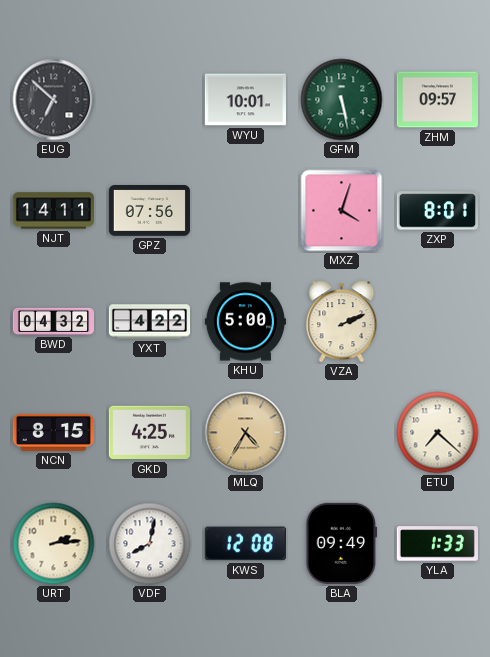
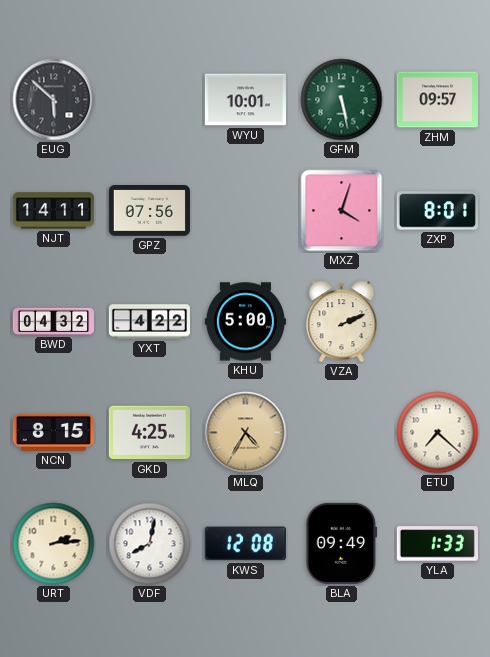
EUG: 6:52 -> 5:52
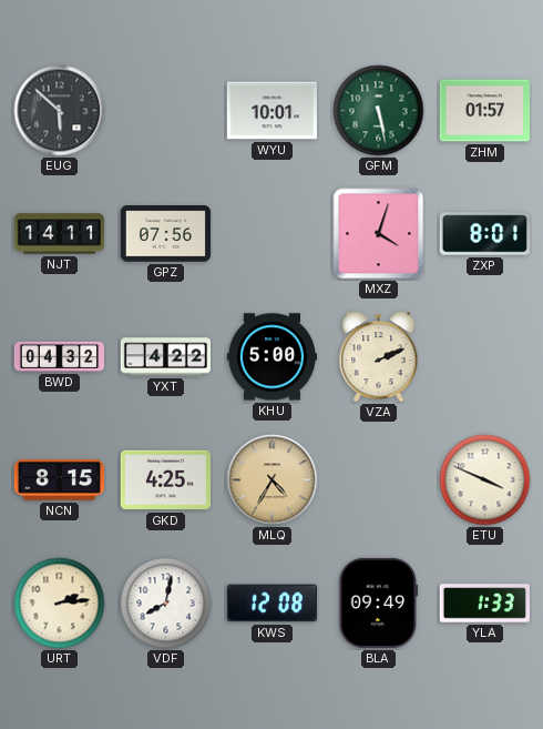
ZHM: 09:57 -> 01:57
ETU: 7:22 -> 3:49
